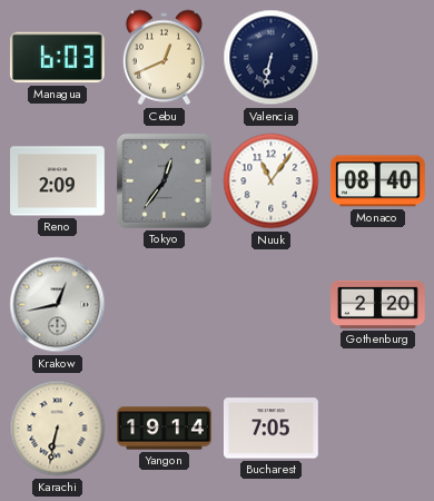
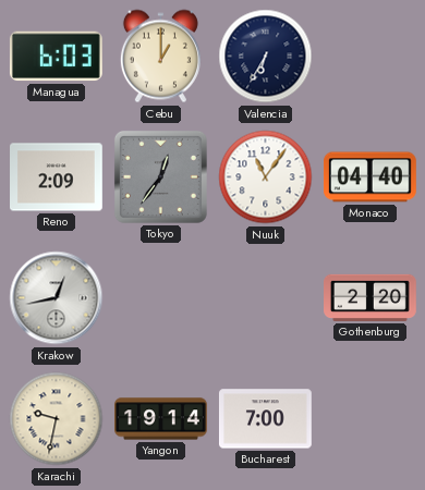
Cebu: 12:41 -> 1:00
Valencia: 6:32 -> 6:35
Monaco: 08:40 -> 04:40
Karachi: 6:32 -> 9:32
Bucharest: 7:05 -> 7:00
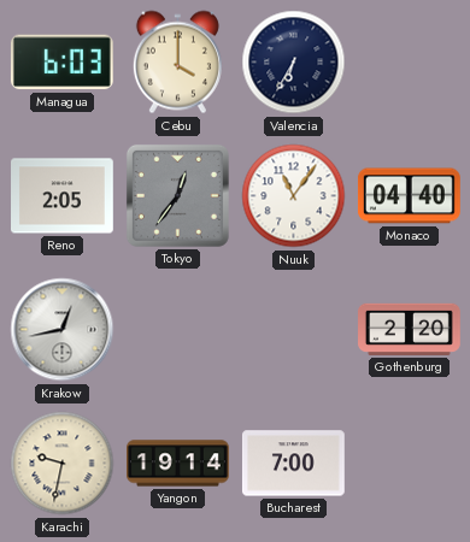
Cebu: 1:00 -> 4:00
Reno: 2:09 -> 2:05
